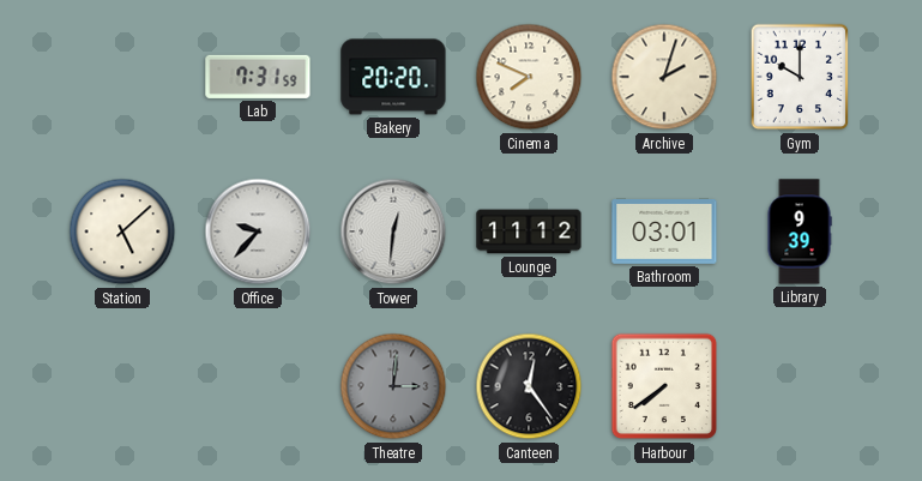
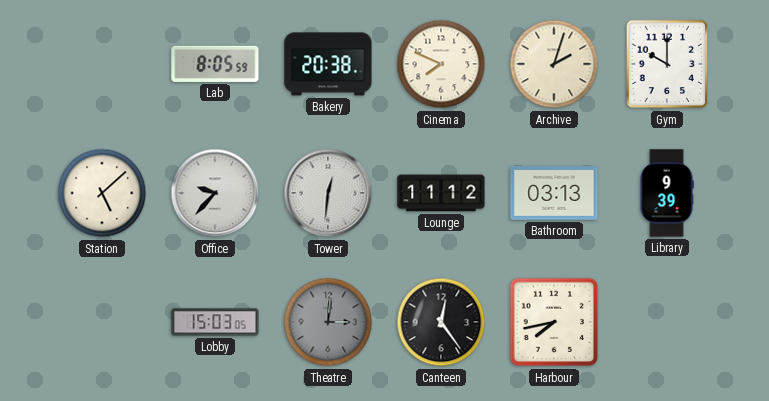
Lab: 7:31 -> 8:05
Bakery: 20:20 -> 20:38
Bathroom: 03:01 -> 03:13
Lobby: none -> 15:03
Harbour: 7:39 -> 7:43
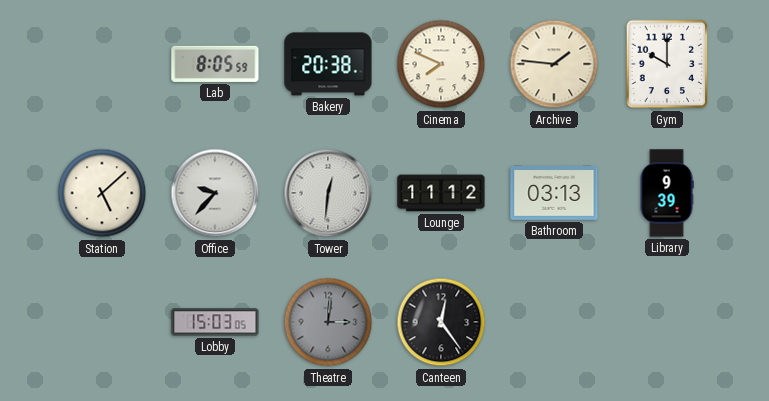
Archive: 2:03 -> 1:46
Harbour: 7:43 -> none
